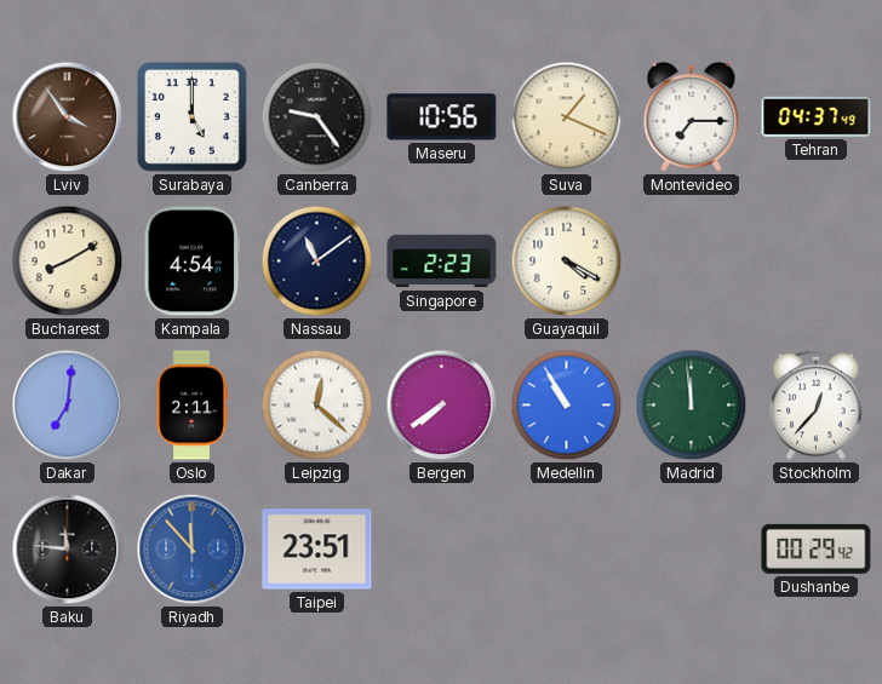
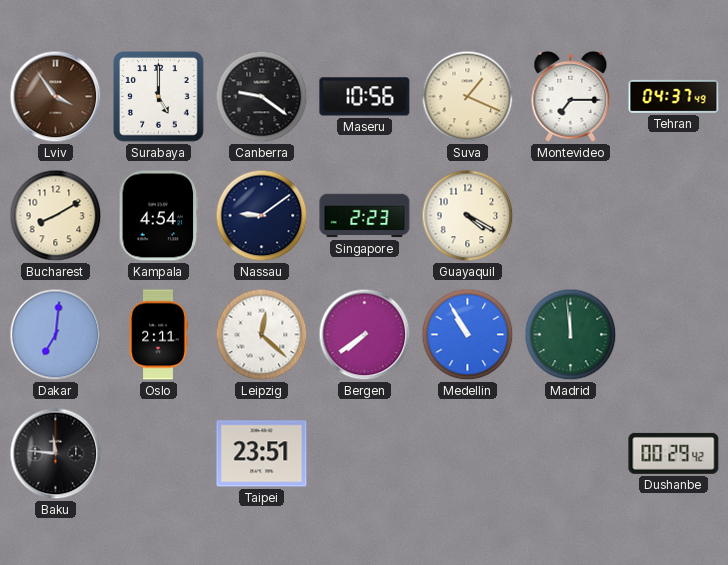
Canberra: 9:24 -> 9:21
Nassau: 11:09 -> 9:09
Stockholm: 12:37 -> none
Riyadh: 11:53 -> none
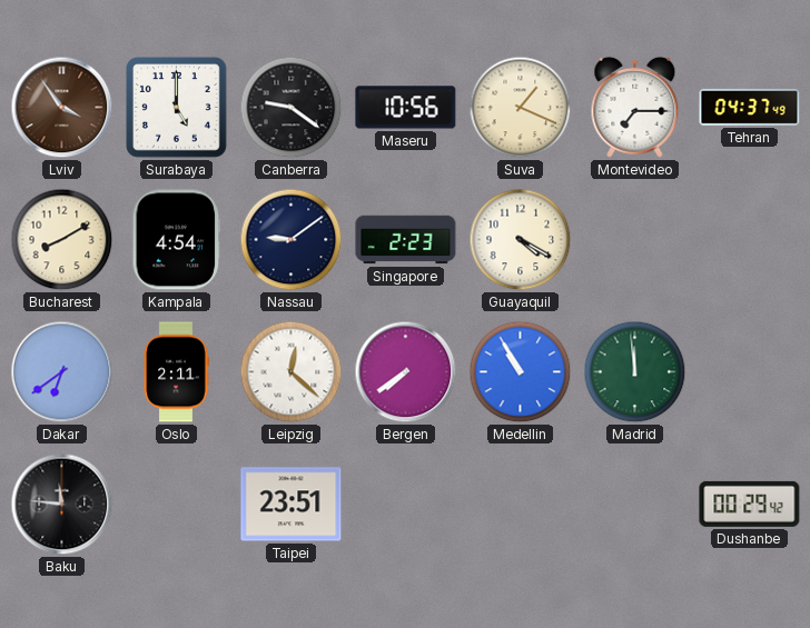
Dakar: 7:01 -> 6:39
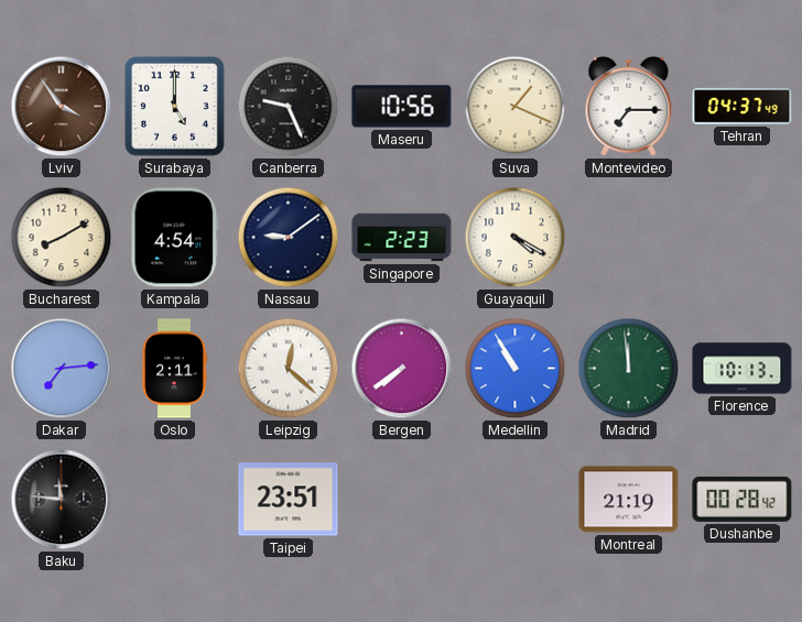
Canberra: 9:21 -> 9:26
Dakar: 6:39 -> 7:14
Florence: none -> 10:13
Montreal: none -> 21:19
Dushanbe: 00:29 -> 00:28
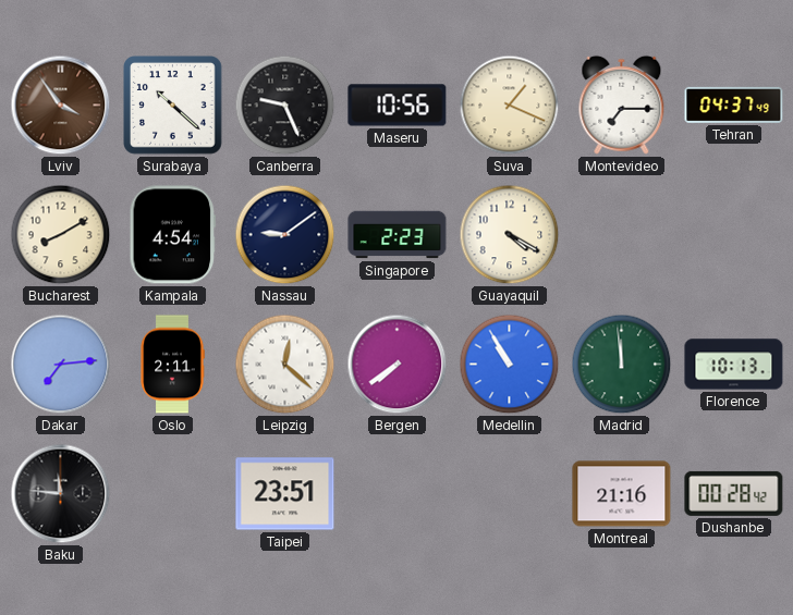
Surabaya: 5:00 -> 10:22
Montreal: 21:19 -> 21:16
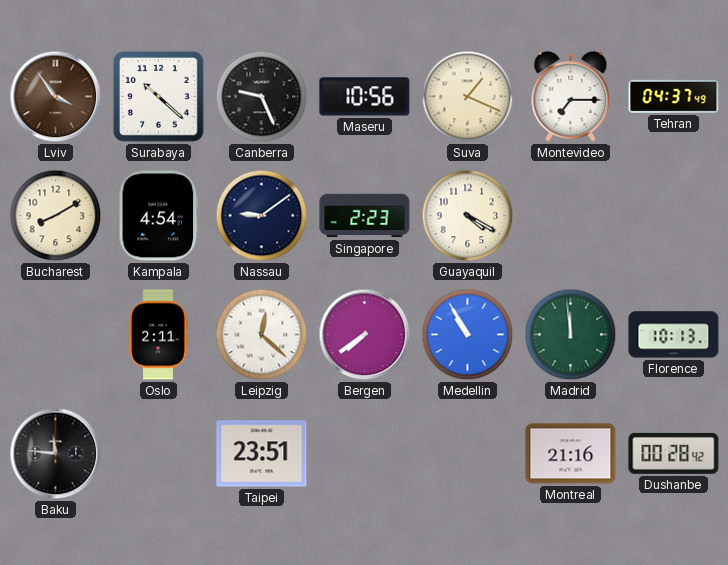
Dakar: 7:14 -> none
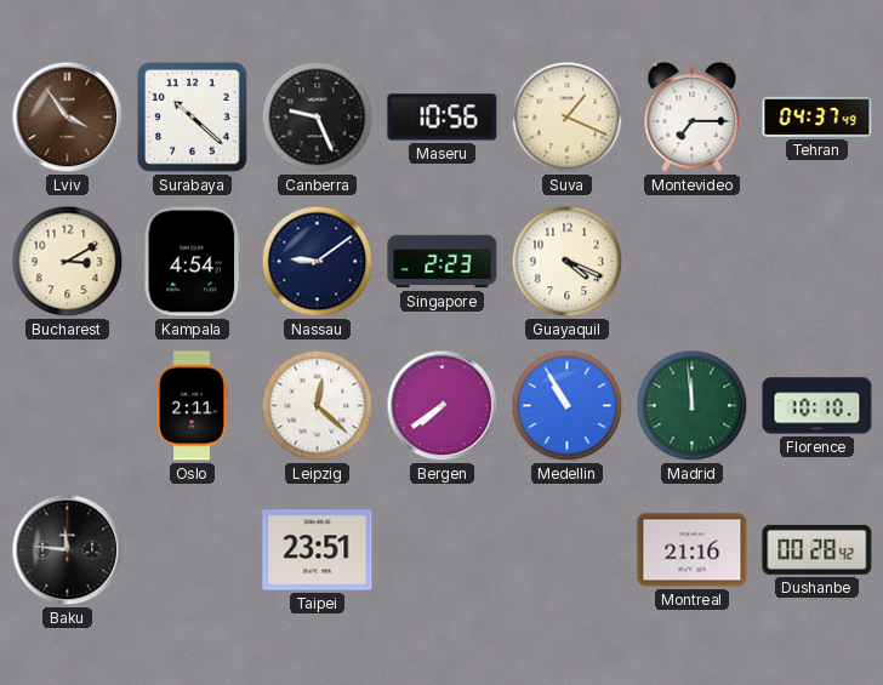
Bucharest: 8:10 -> 3:10
Guayaquil: 4:20 -> 4:19
Florence: 10:13 -> 10:10
